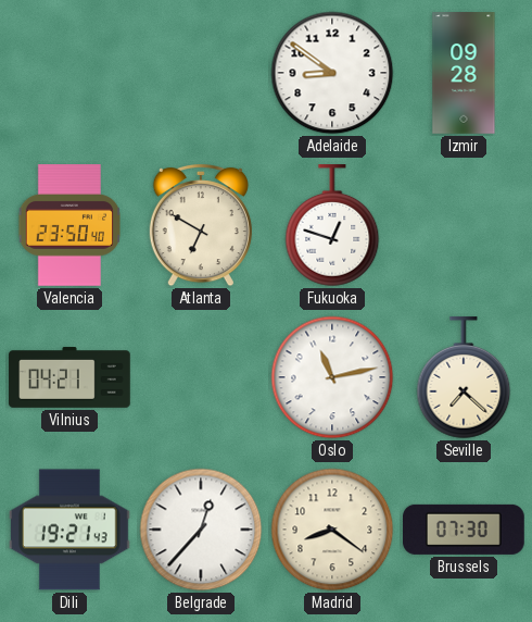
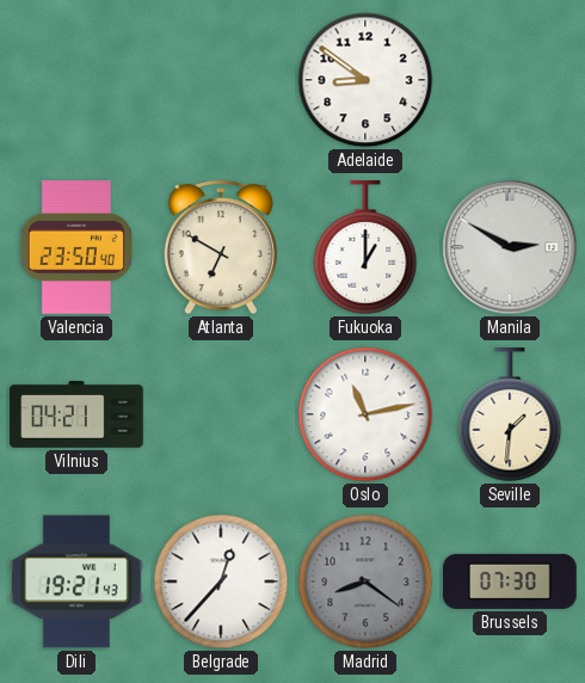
Izmir: 09:28 -> none
Fukuoka: 12:48 -> 1:00
Manila: none -> 2:50
Seville: 7:22 -> 1:31
Madrid dial: cream -> grey
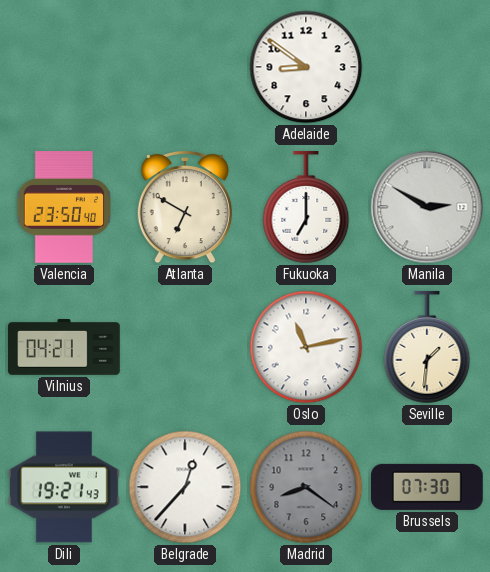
Fukuoka: 1:00 -> 7:00
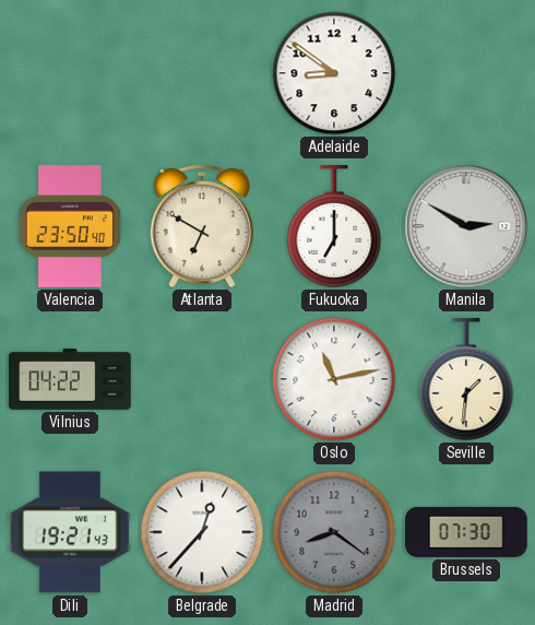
Vilnius: 04:21 -> 04:22
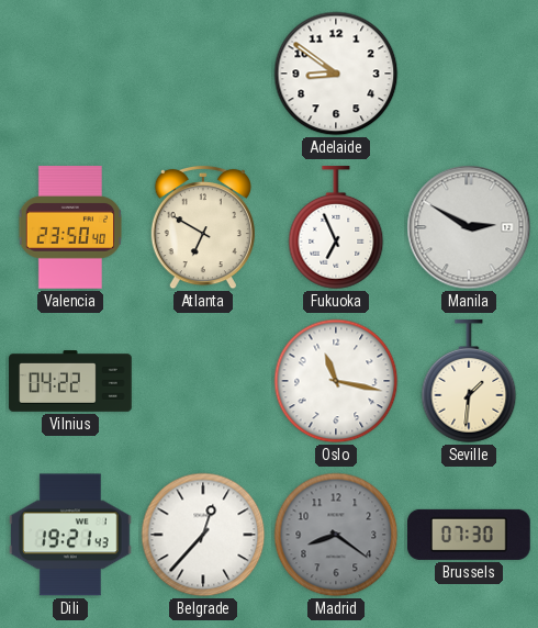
Fukuoka: 7:00 -> 6:56
Oslo: 11:13 -> 11:17
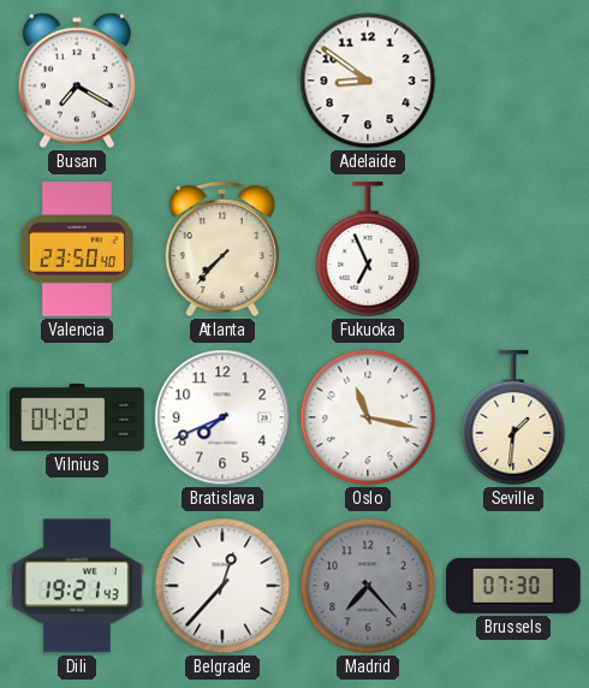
Busan: none -> 7:20
Atlanta: 6:50 -> 7:37
Manila: 2:50 -> none
Bratislava: none -> 7:41
Madrid: 8:21 -> 7:23
